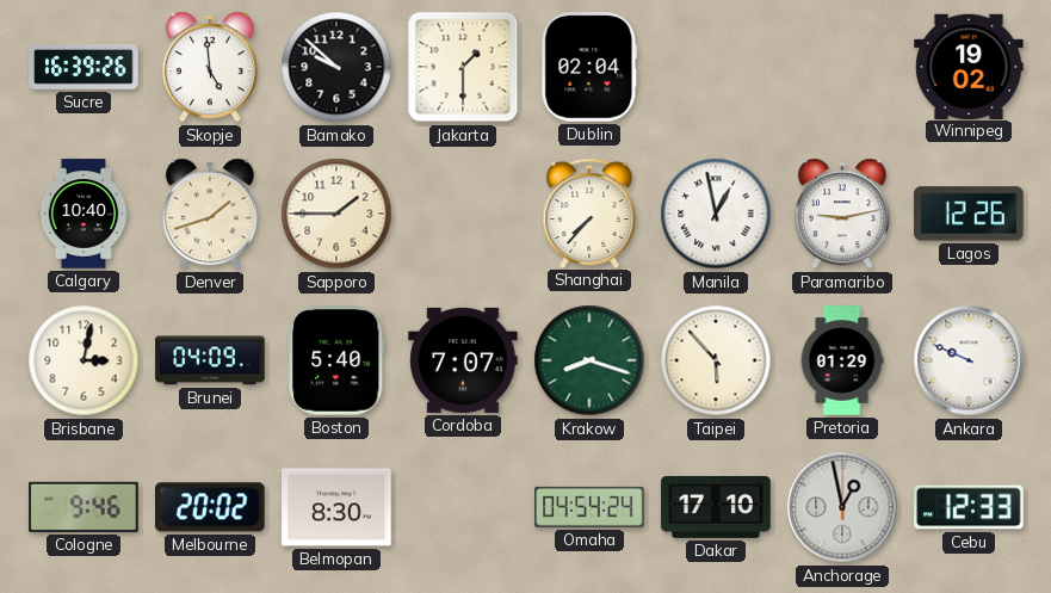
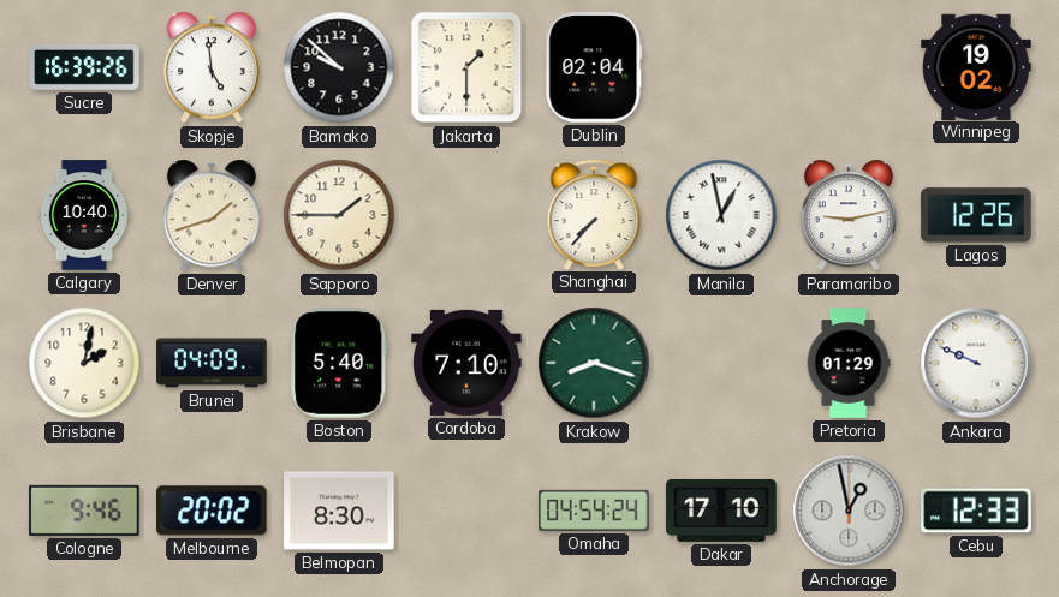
Brisbane: 3:02 -> 2:02
Cordoba: 7:07 -> 7:10
Taipei: 5:53 -> none
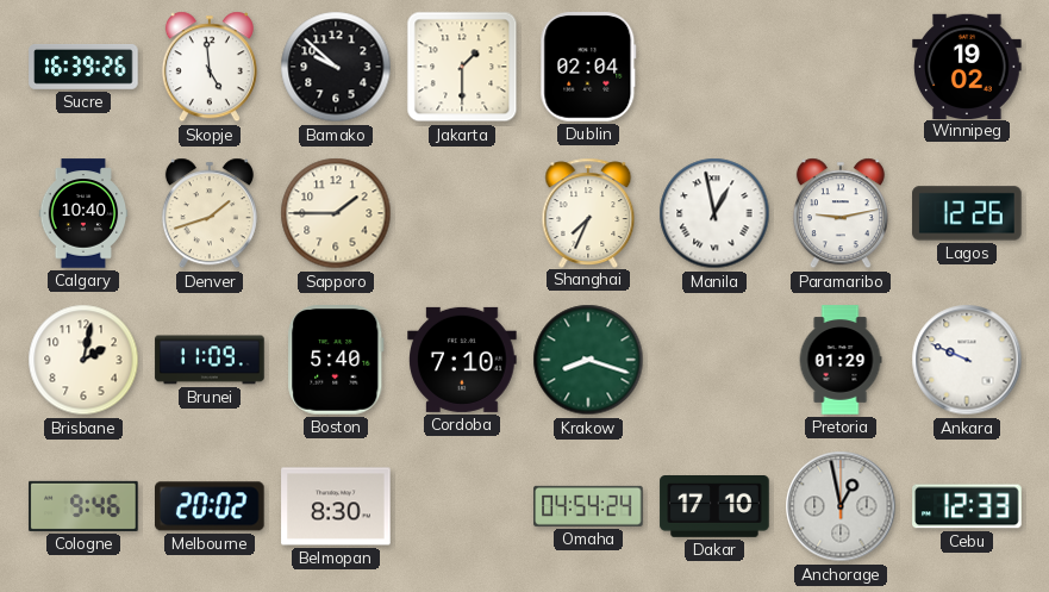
Shanghai: 7:37 -> 7:34
Brunei: 04:09 -> 11:09
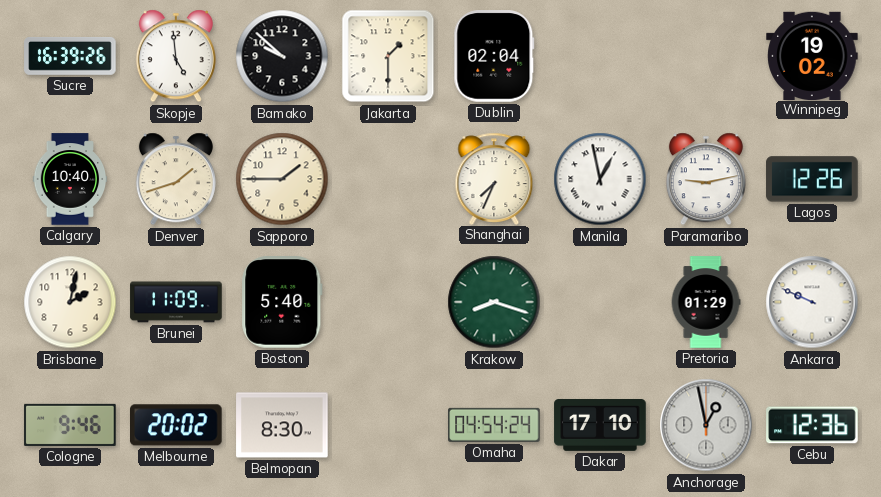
Cordoba: 7:10 -> none
Cebu: 12:33 -> 12:36
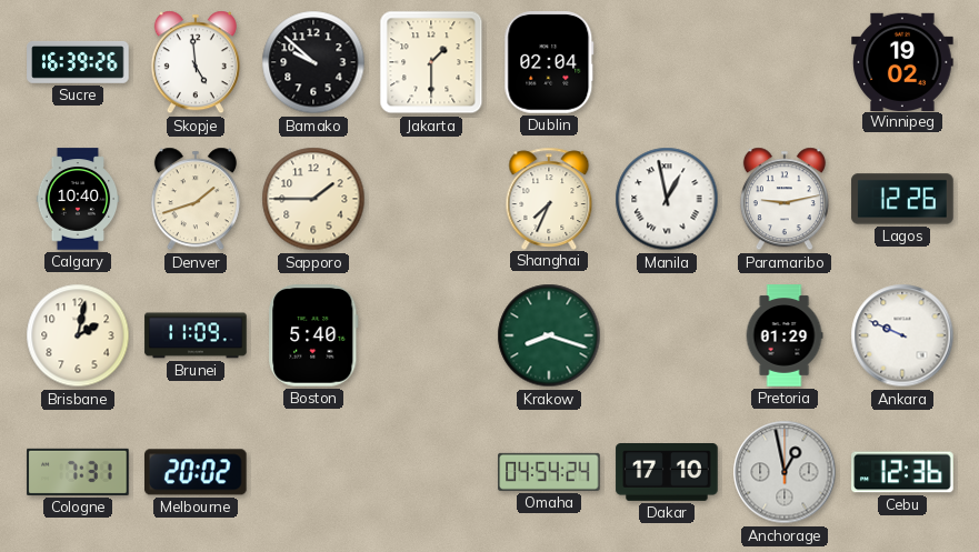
Cologne: 9:46 -> 7:31
Belmopan: 8:30 -> none
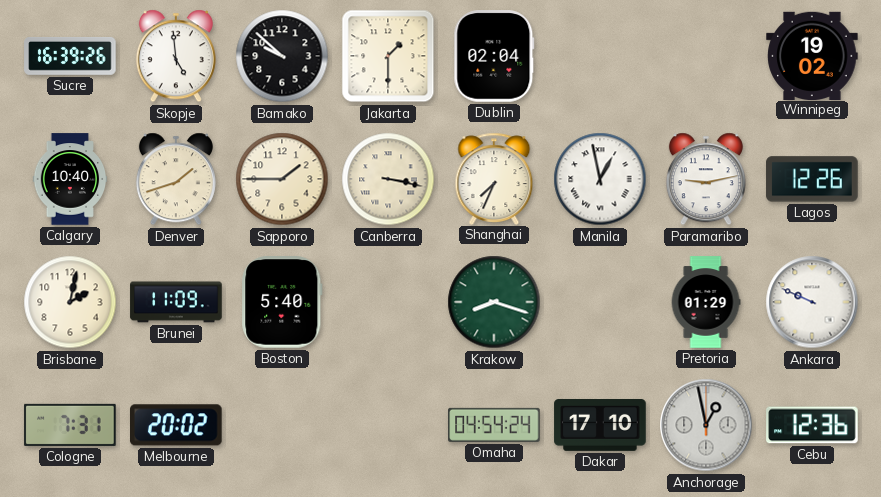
Canberra: none -> 3:17
